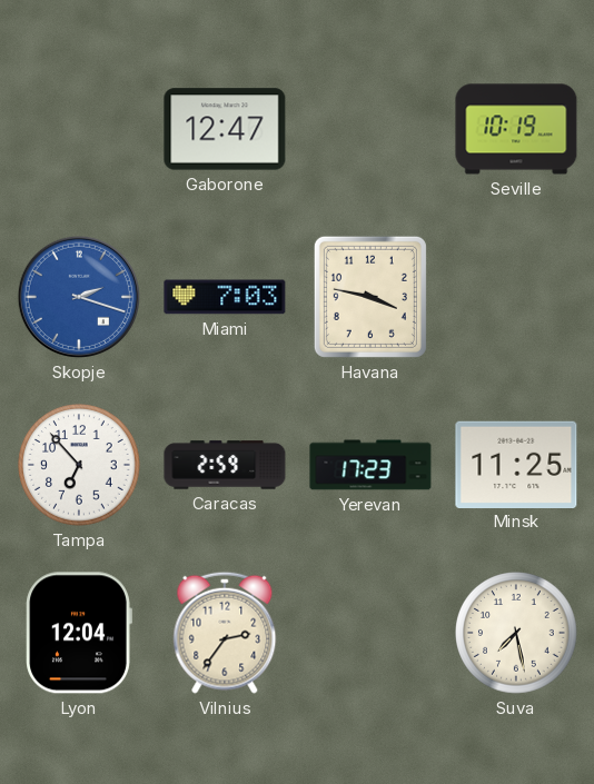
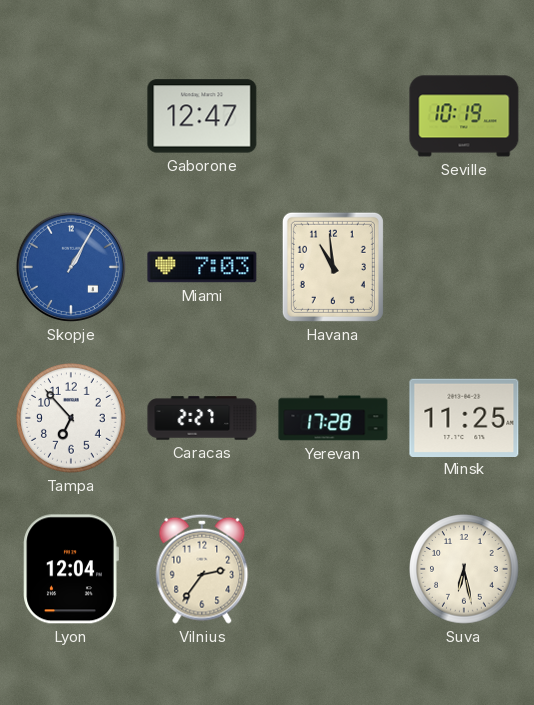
Skopje: 2:18 -> 1:05
Havana: 3:47 -> 10:59
Caracas: 2:59 -> 2:27
Yerevan: 17:23 -> 17:28
Suva: 7:28 -> 6:28
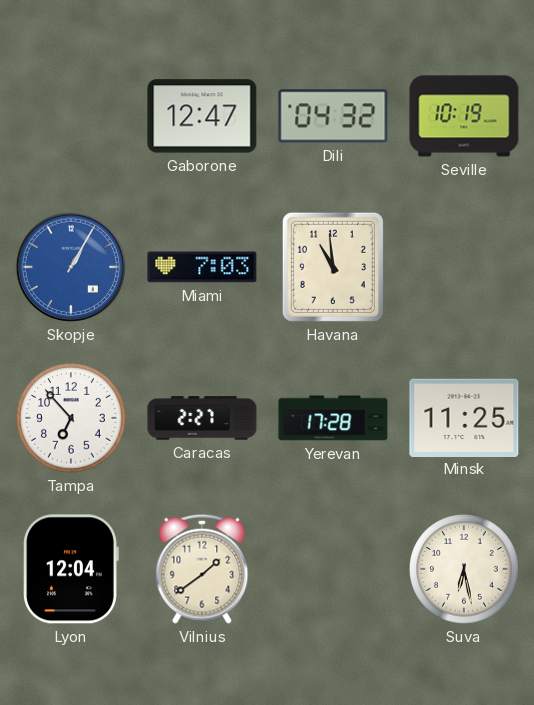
Dili: none -> 04:32
Vilnius: 2:36 -> 1:39
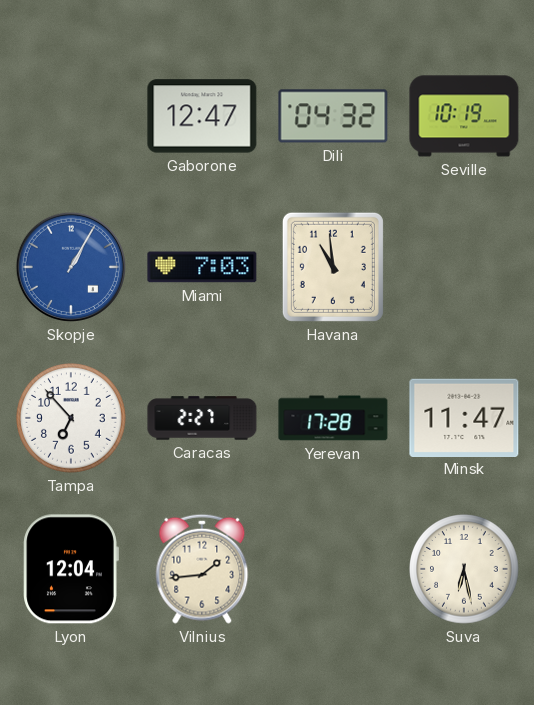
Minsk: 11:25 -> 11:47
Vilnius: 1:39 -> 1:44
